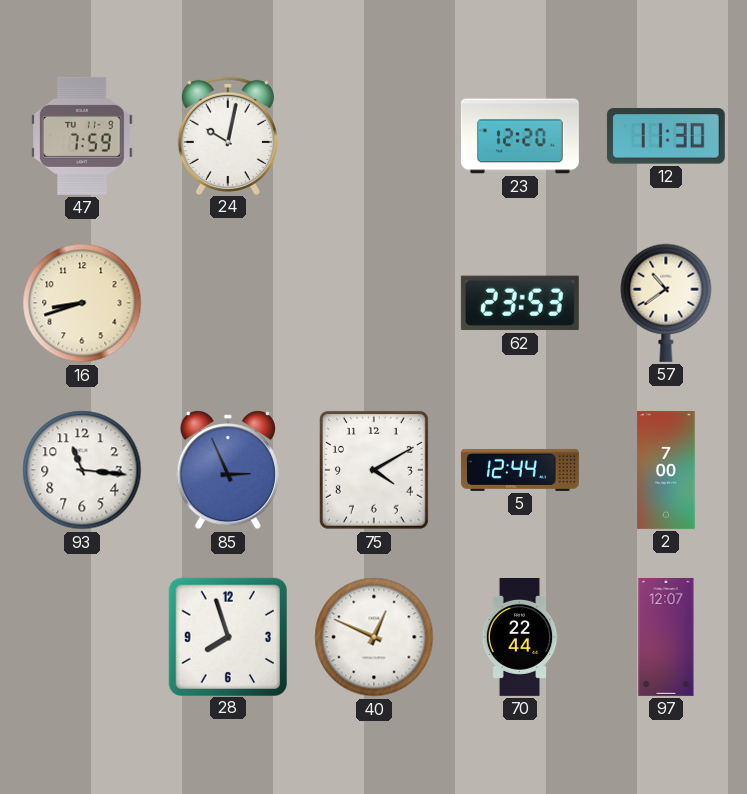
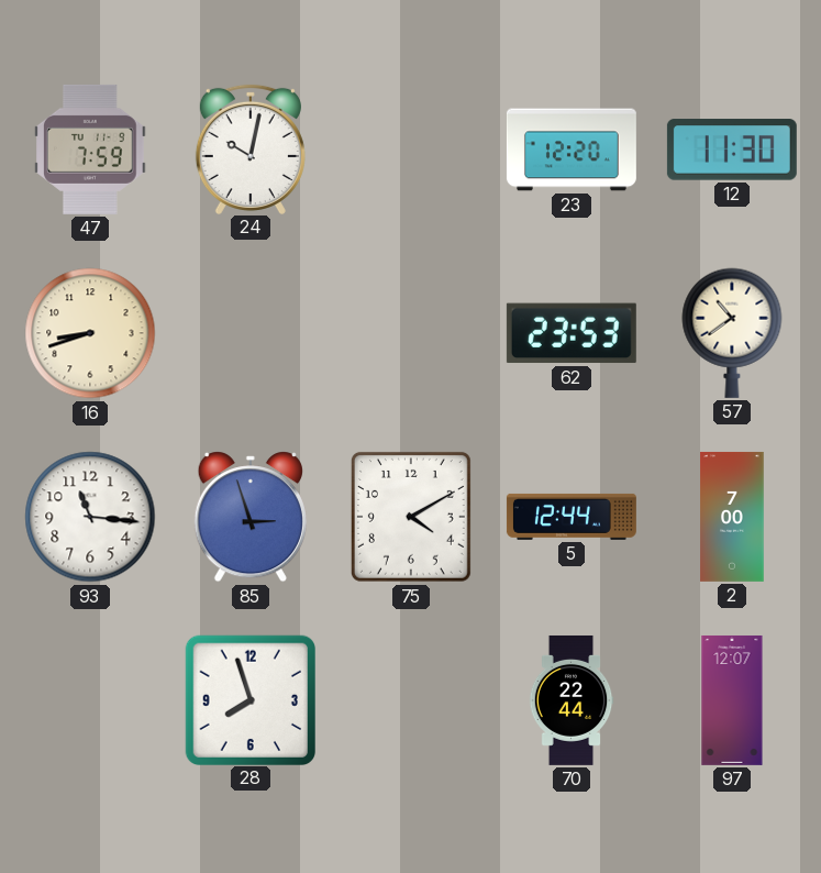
85: 2:56 -> 2:57
40: 12:49 -> none
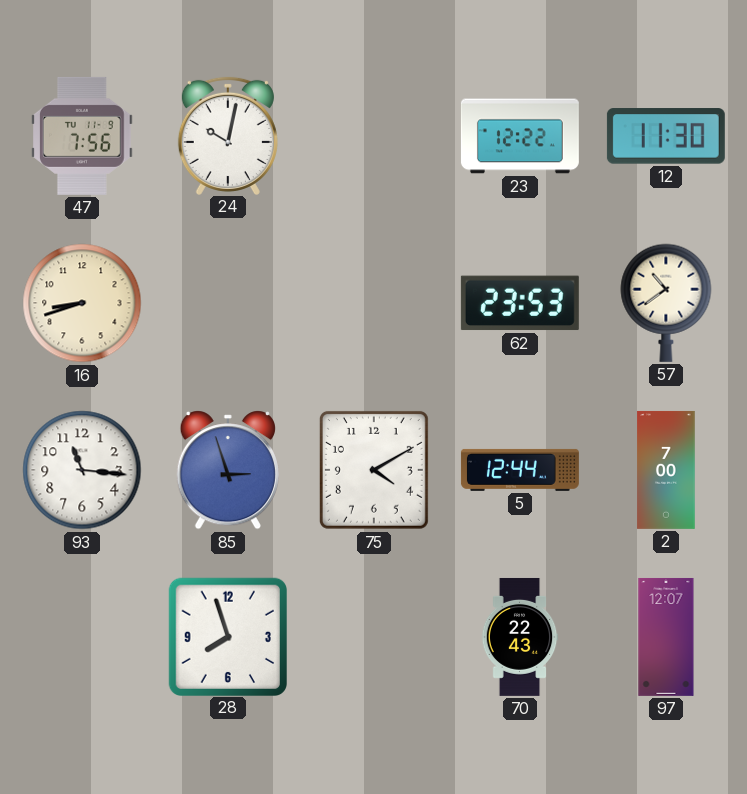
47: 7:59 -> 7:56
23: 12:20 -> 12:22
70: 22:44 -> 22:43
